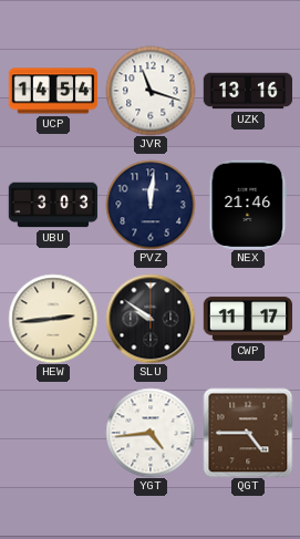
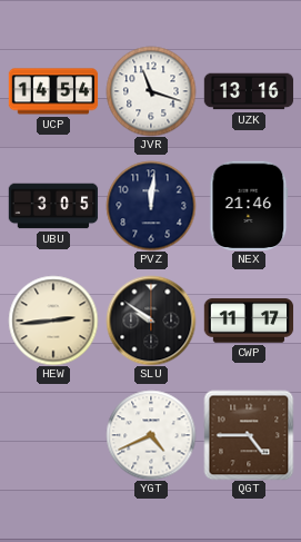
UBU: 3:03 -> 3:05
YGT: 4:44 -> 4:41
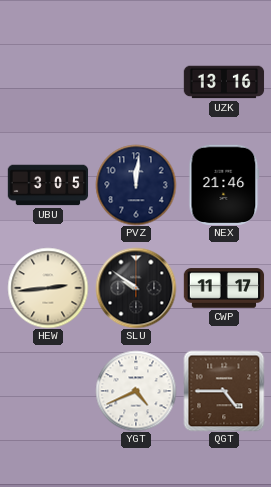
UCP: 14:54 -> none
JVR: 11:18 -> none
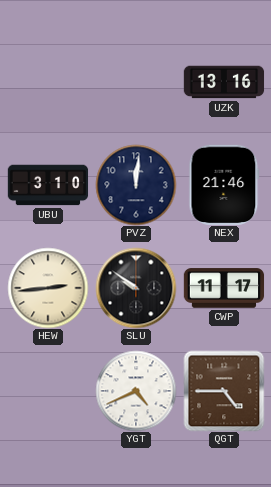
UBU: 3:05 -> 3:10
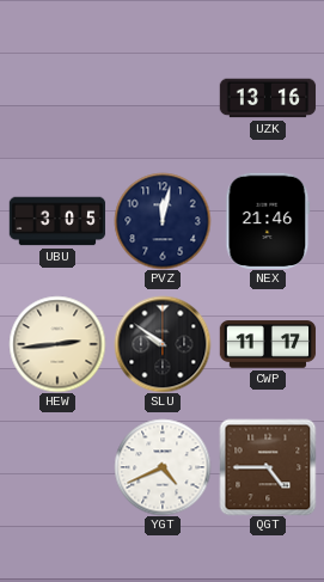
UBU: 3:10 -> 3:05
PVZ: 12:01 -> 12:02
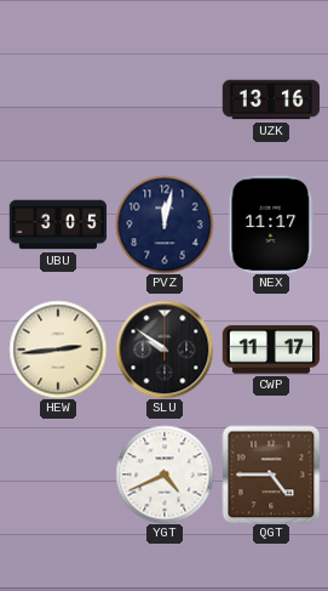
NEX: 21:46 -> 11:17
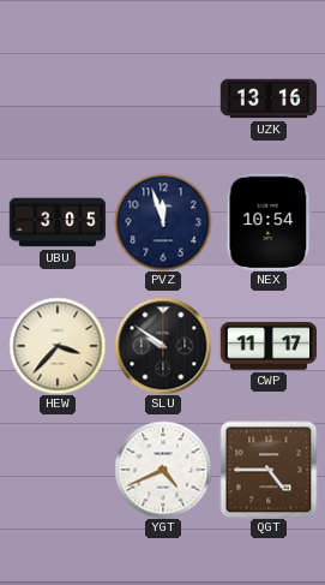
PVZ: 12:02 -> 11:57
NEX: 11:17 -> 10:54
HEW: 2:44 -> 3:37
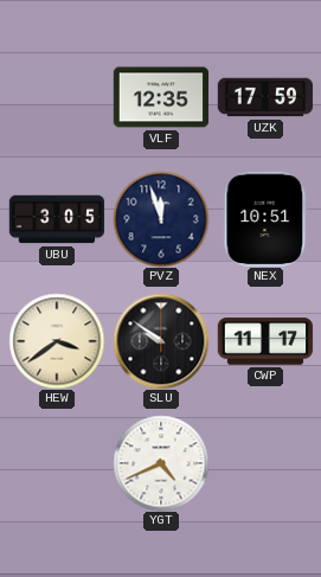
VLF: none -> 12:35
UZK: 13:16 -> 17:59
NEX: 10:54 -> 10:51
HEW: 3:37 -> 3:39
QGT: 4:45 -> none
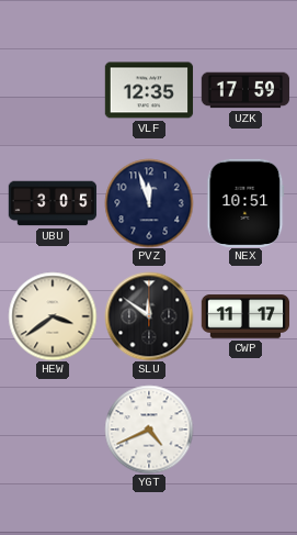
SLU: 9:51 -> 11:51
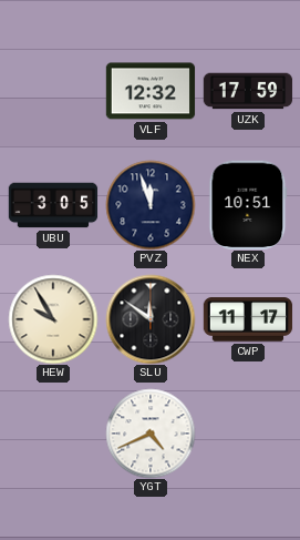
VLF: 12:35 -> 12:32
HEW: 3:39 -> 9:55
